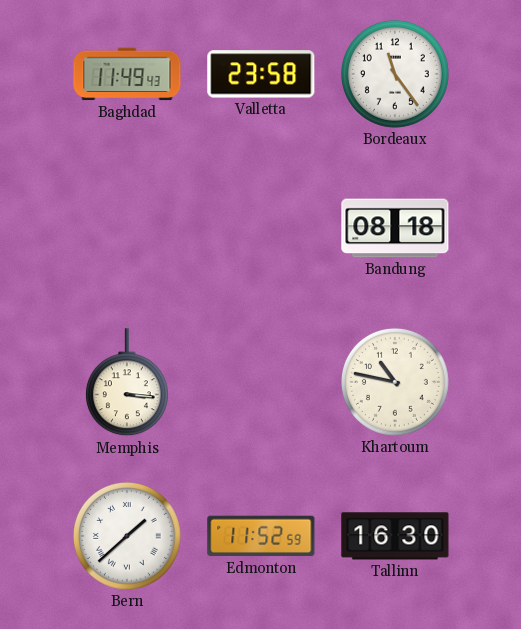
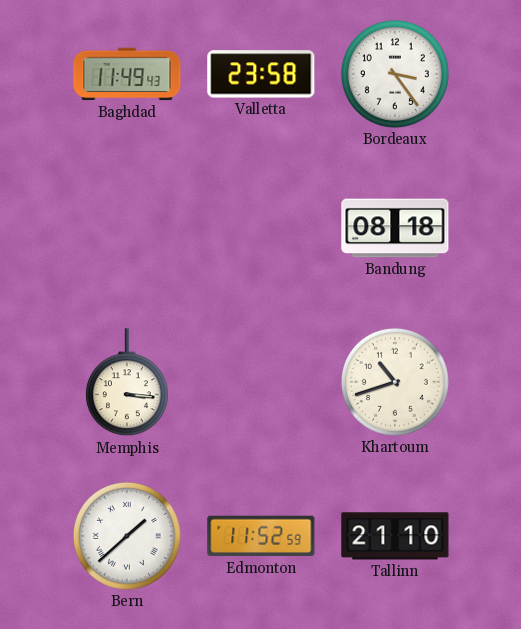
Bordeaux: 11:24 -> 3:24
Khartoum: 10:47 -> 10:42
Tallinn: 16:30 -> 21:10
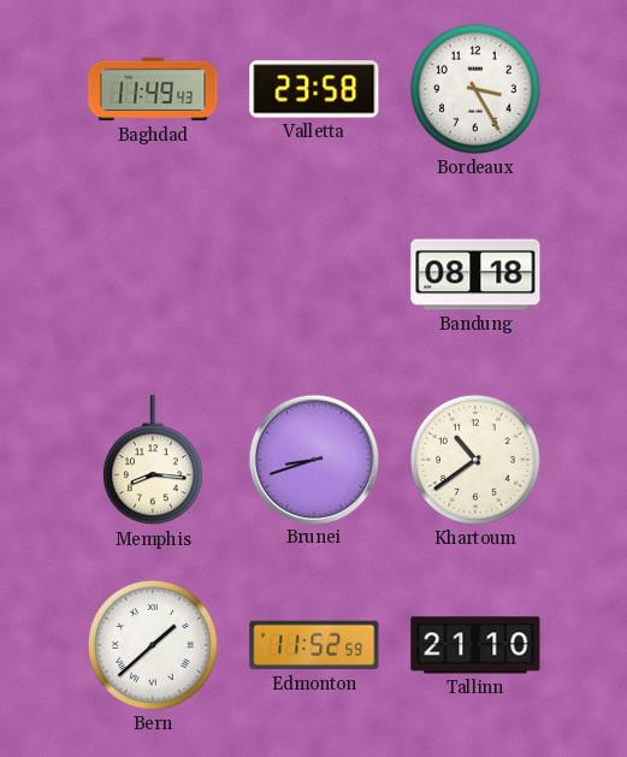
Bordeaux: 3:24 -> 3:25
Memphis: 3:16 -> 8:16
Brunei: none -> 8:42
Khartoum: 10:42 -> 10:39
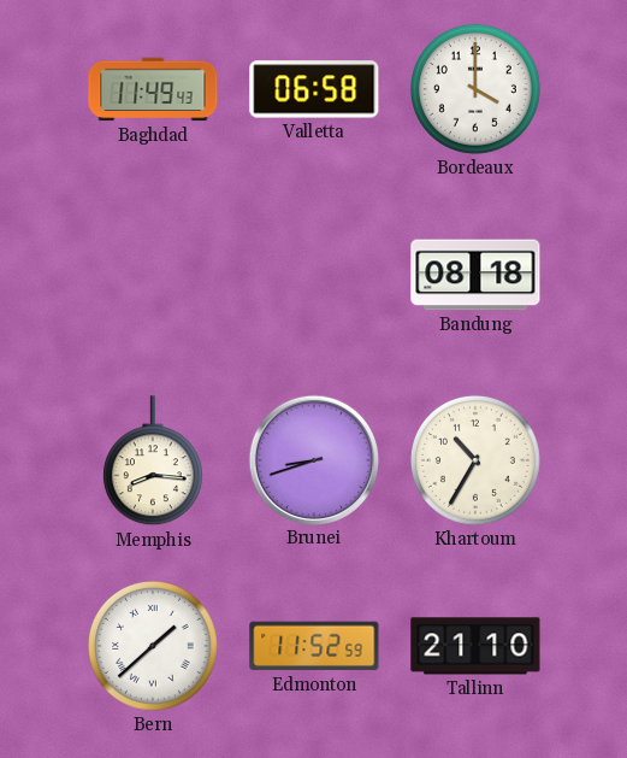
Valletta: 23:58 -> 06:58
Bordeaux: 3:25 -> 4:00
Khartoum: 10:39 -> 10:35
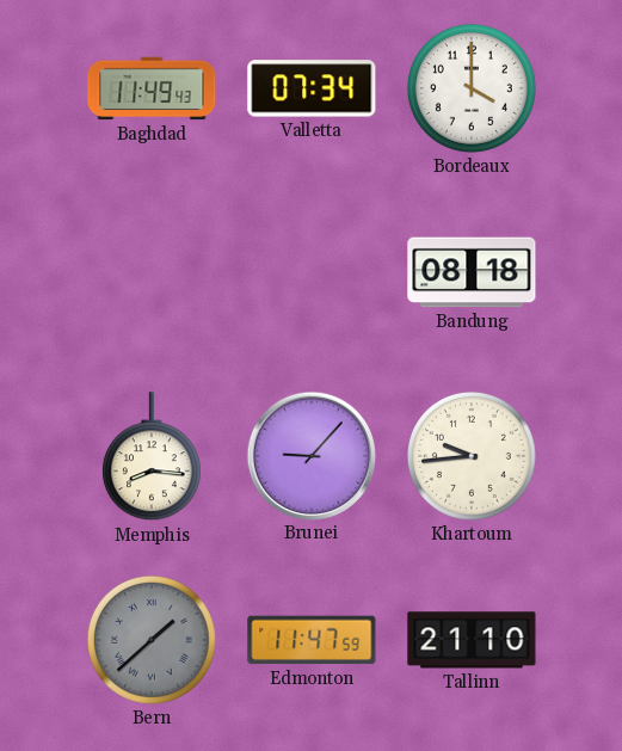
Valletta: 06:58 -> 07:34
Brunei: 8:42 -> 9:07
Khartoum: 10:35 -> 9:44
Bern dial: white -> grey
Edmonton: 11:52 -> 11:47
